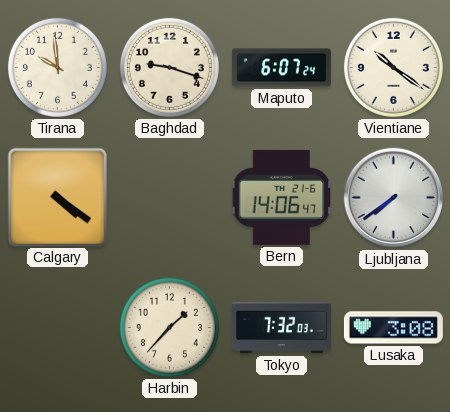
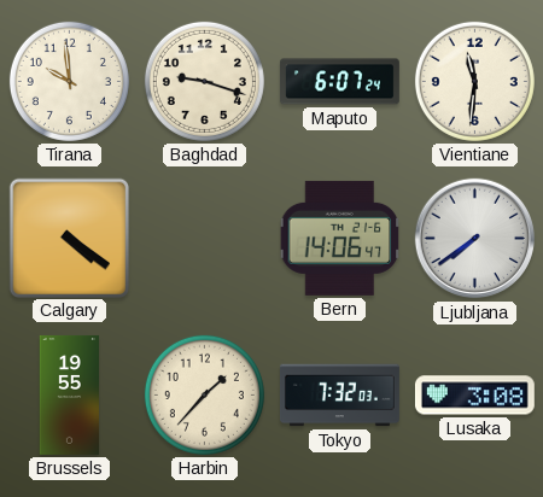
Vientiane: 10:21 -> 11:31
Brussels: none -> 19:55
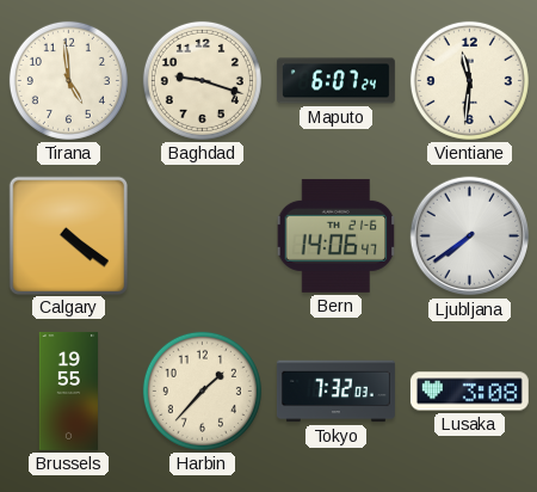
Tirana: 9:59 -> 4:59
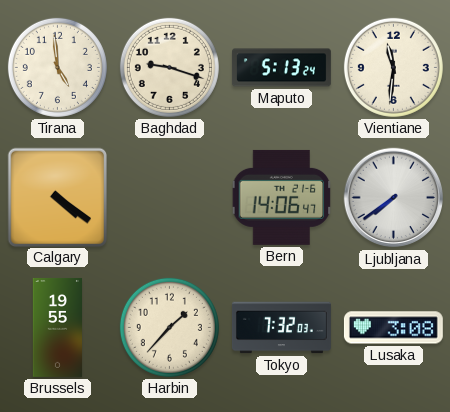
Maputo: 6:07 -> 5:13
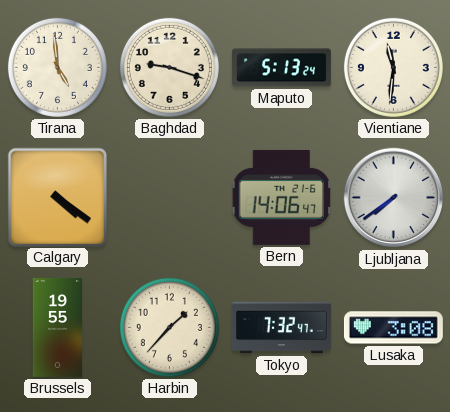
Tokyo: 7:32:03 -> 7:32:47
